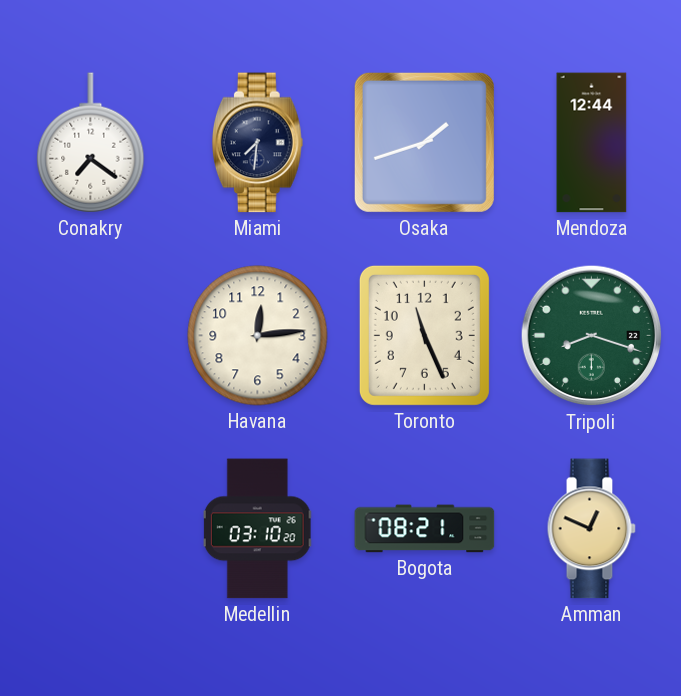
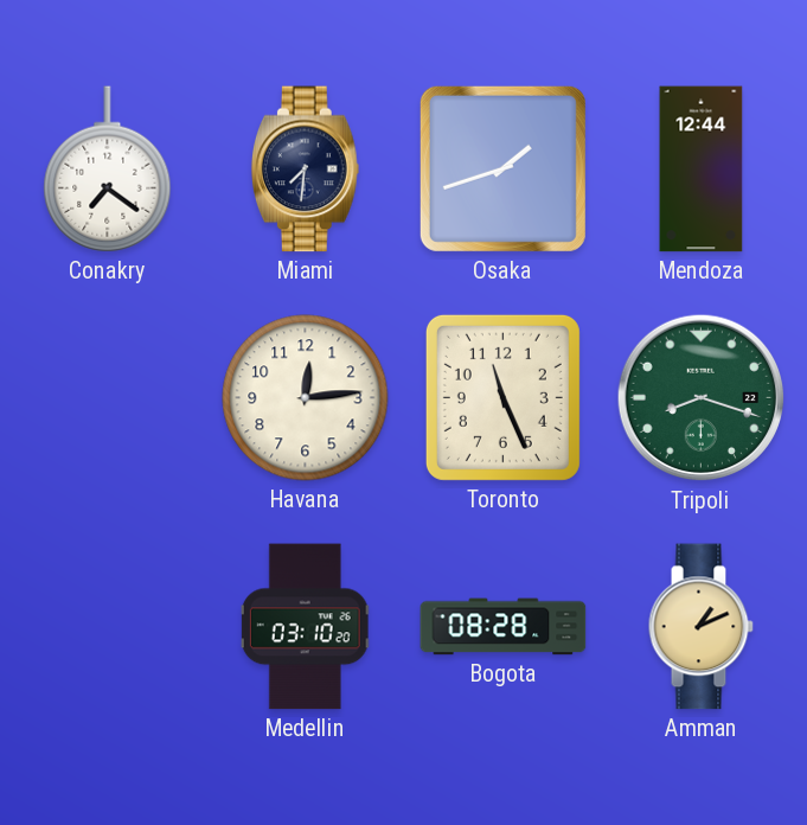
Bogota: 08:21 -> 08:28
Amman: 12:49 -> 1:11
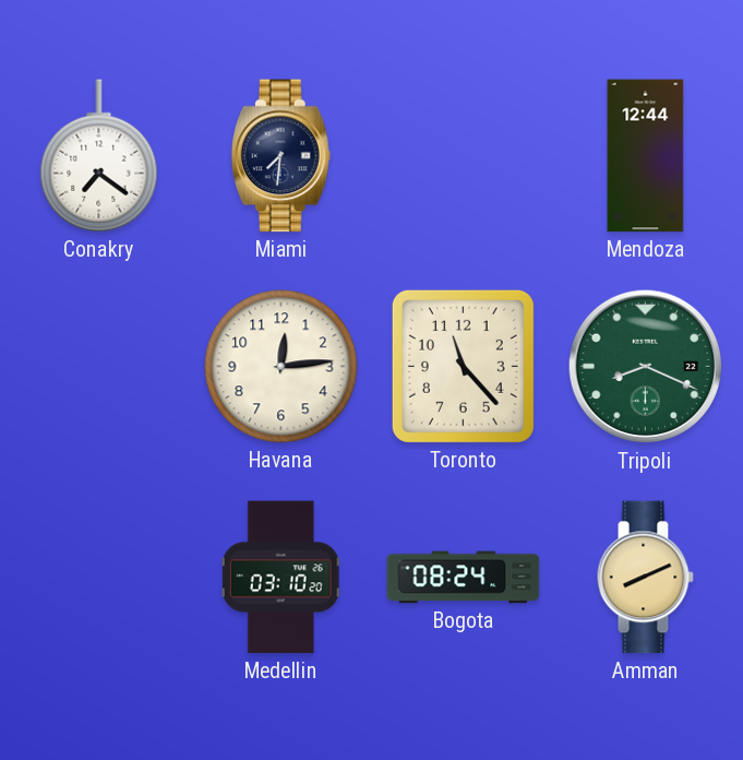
Osaka: 1:42 -> none
Toronto: 11:26 -> 11:23
Tripoli: 8:18 -> 8:19
Bogota: 08:28 -> 08:24
Amman: 1:11 -> 8:11
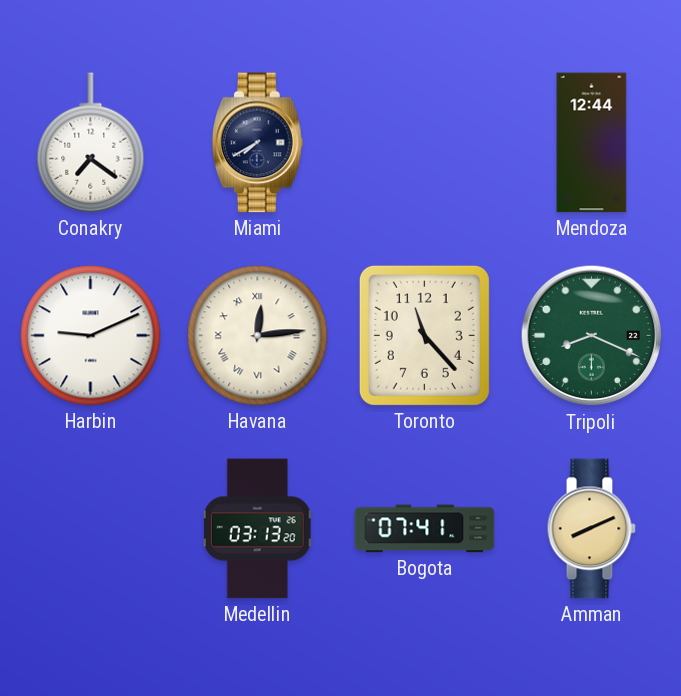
Miami: 7:31 -> 7:40
Harbin: none -> 9:11
Havana numerals: Arabic -> Roman
Medellin: 03:10 -> 03:13
Bogota: 08:24 -> 07:41
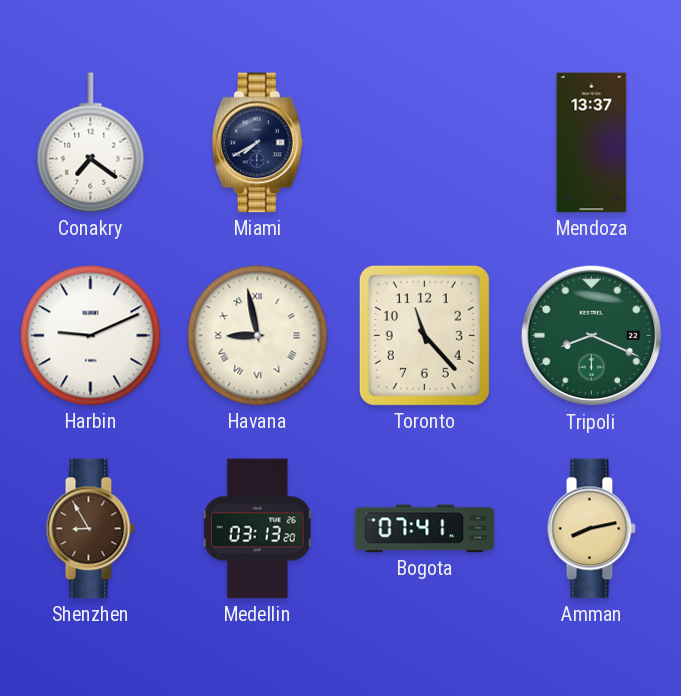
Mendoza: 12:44 -> 13:37
Havana: 12:14 -> 8:58
Shenzhen: none -> 8:55
Amman: 8:11 -> 8:13
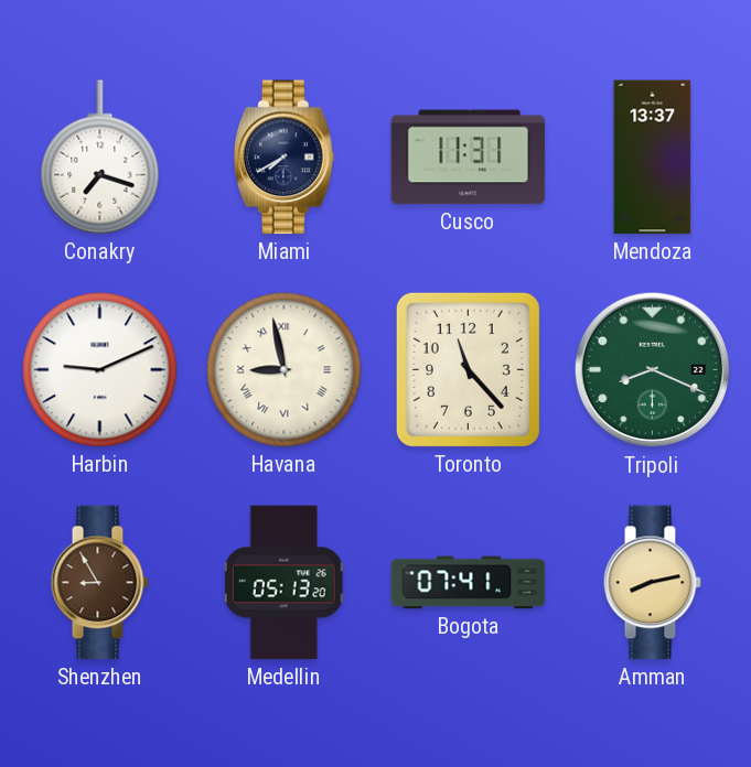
Conakry: 7:21 -> 7:18
Cusco: none -> 11:31
Medellin: 03:13 -> 05:13
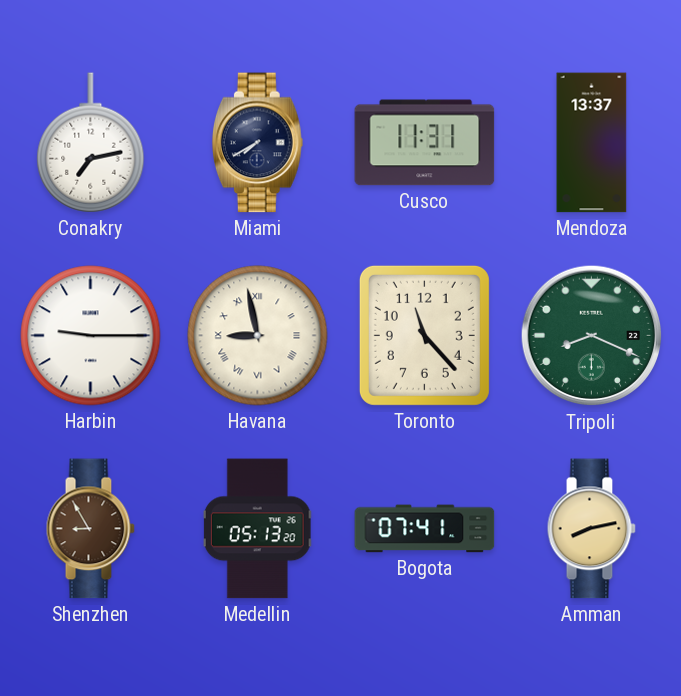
Conakry: 7:18 -> 7:13
Harbin: 9:11 -> 9:15
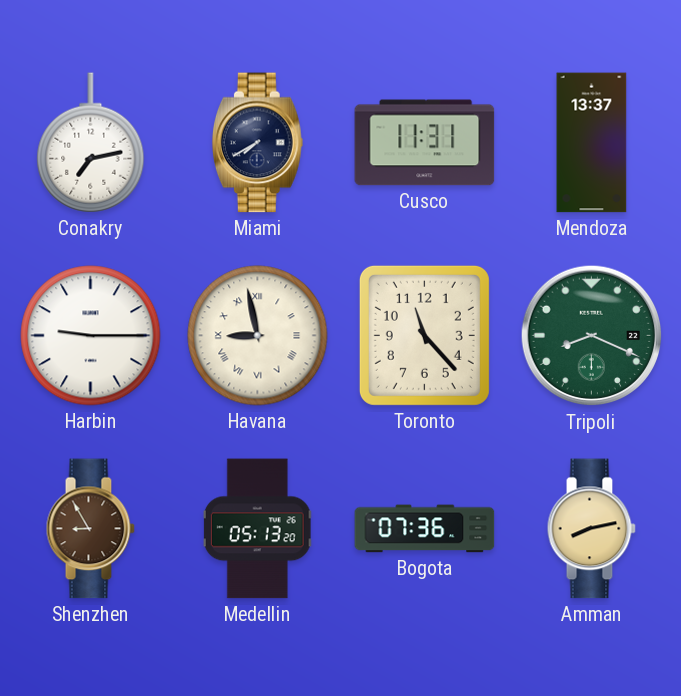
Bogota: 07:41 -> 07:36
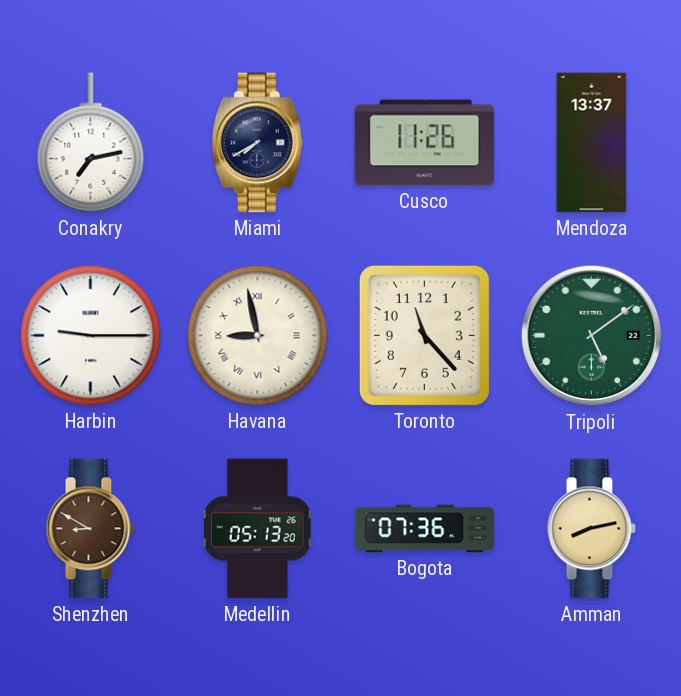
Cusco: 11:31 -> 11:26
Tripoli: 8:19 -> 5:09
Shenzhen: 8:55 -> 8:50
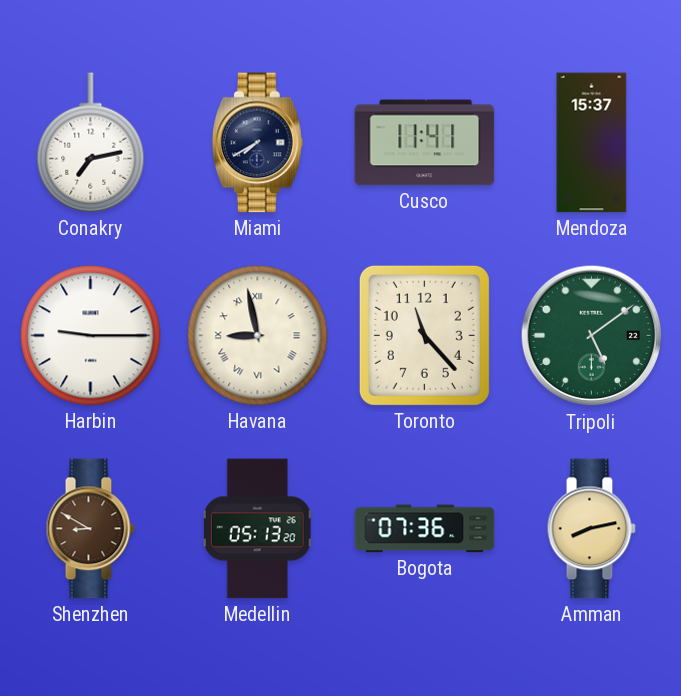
Cusco: 11:26 -> 11:41
Mendoza: 13:37 -> 15:37
